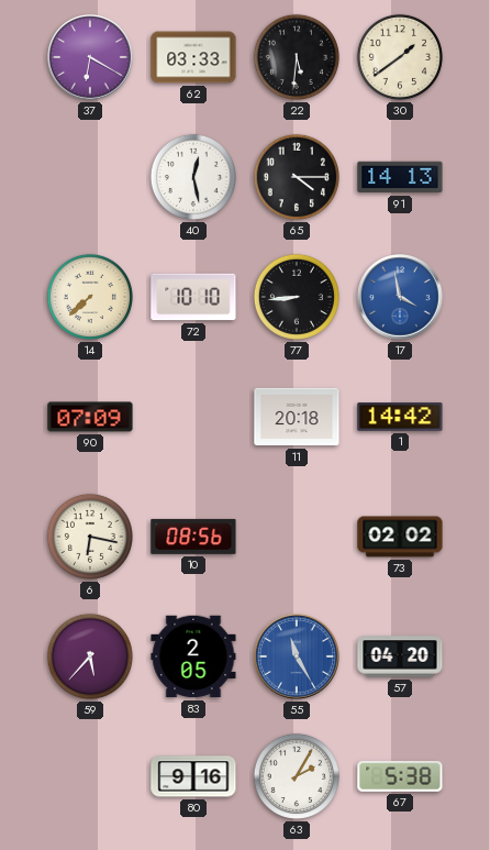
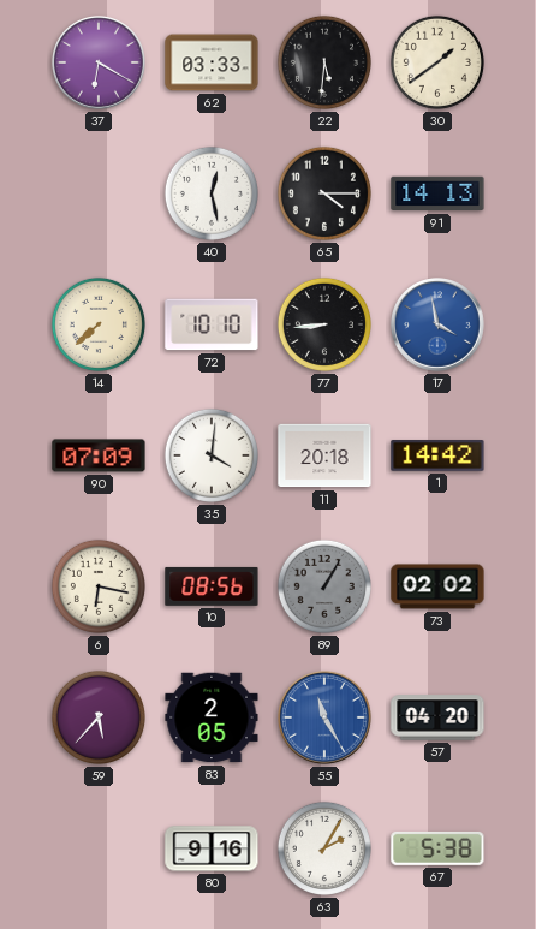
35: none -> 4:01
89: none -> 1:05
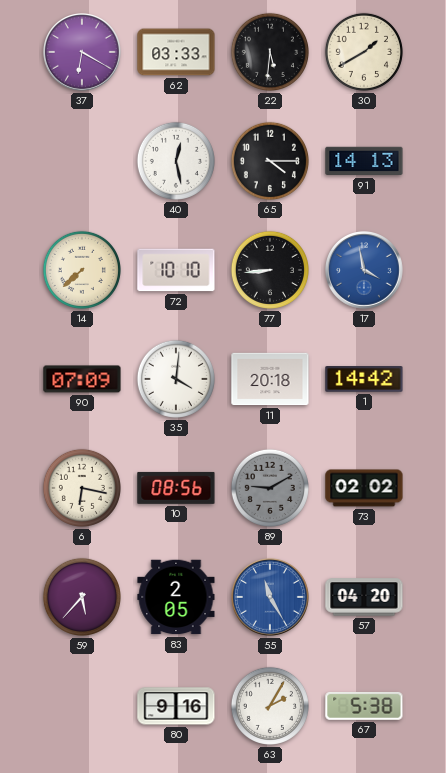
30: 1:39 -> 1:40
89: 1:05 -> 9:10
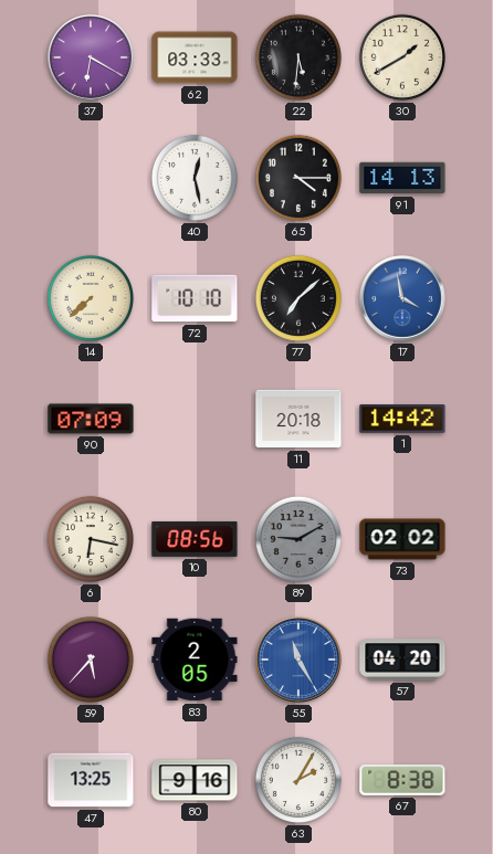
77: 8:44 -> 7:08
35: 4:01 -> none
47: none -> 13:25
67: 5:38 -> 8:38
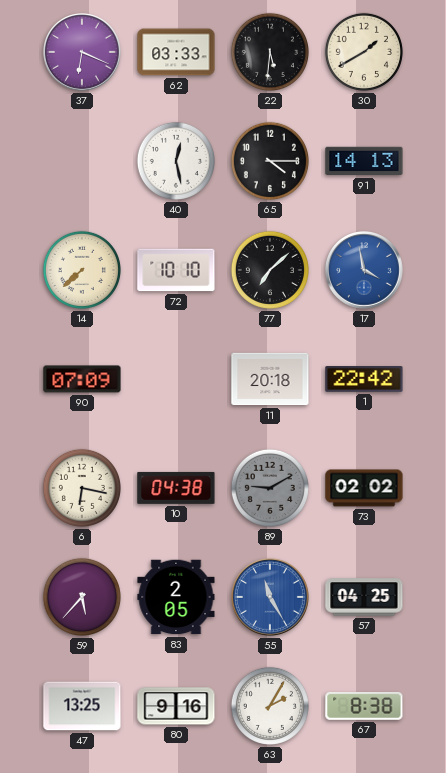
37: 6:20 -> 6:19
1: 14:42 -> 22:42
10: 08:56 -> 04:38
57: 04:20 -> 04:25
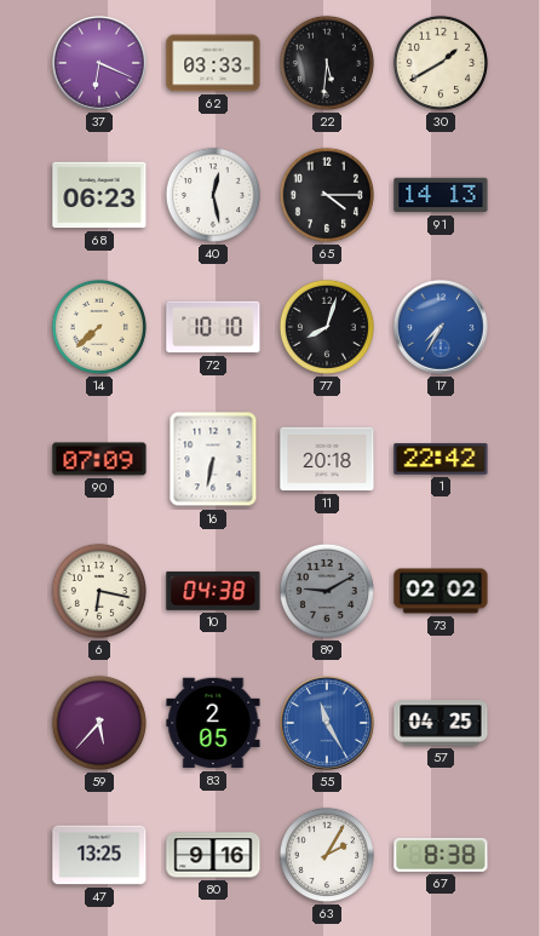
68: none -> 06:23
77: 7:08 -> 8:03
17: 3:58 -> 7:35
16: none -> 6:32
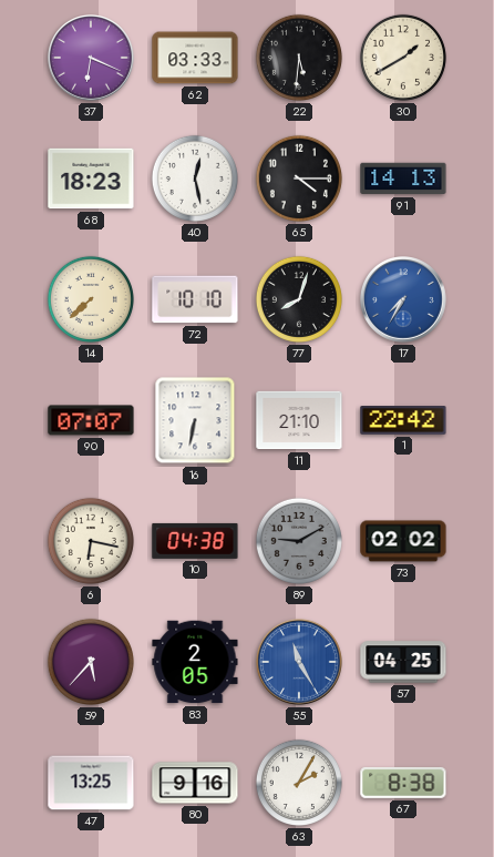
68: 06:23 -> 18:23
90: 07:09 -> 07:07
11: 20:18 -> 21:10
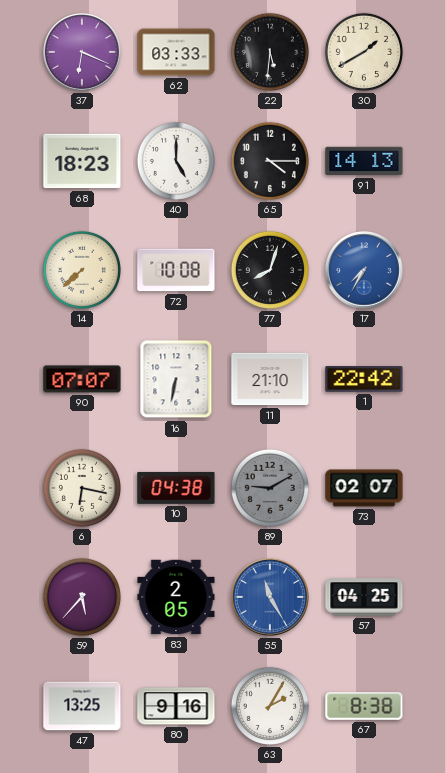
40: 12:28 -> 5:00
72: 10:10 -> 10:08
73: 02:02 -> 02:07
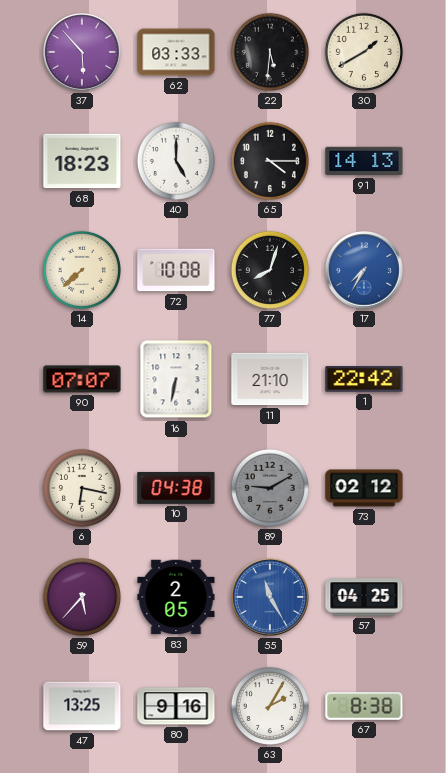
37: 6:19 -> 5:53
73: 02:07 -> 02:12
